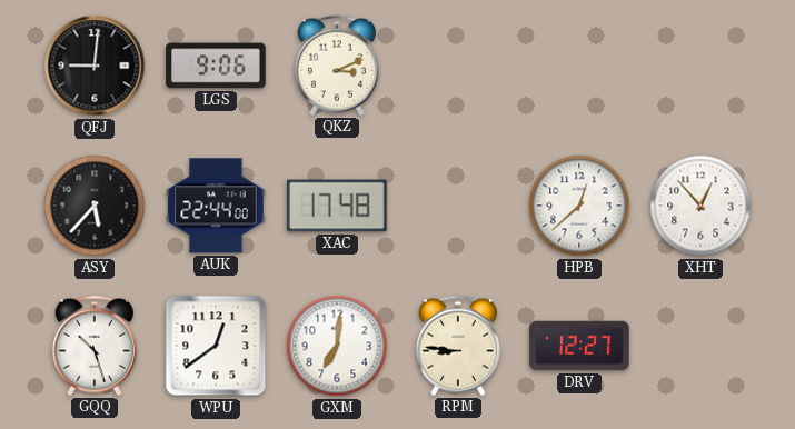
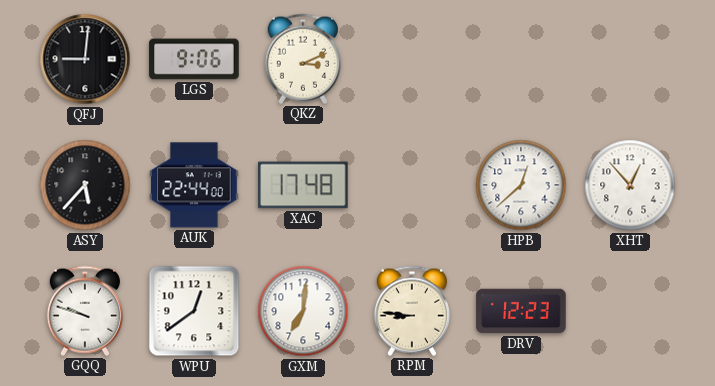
GQQ: 10:27 -> 9:48
DRV: 12:27 -> 12:23
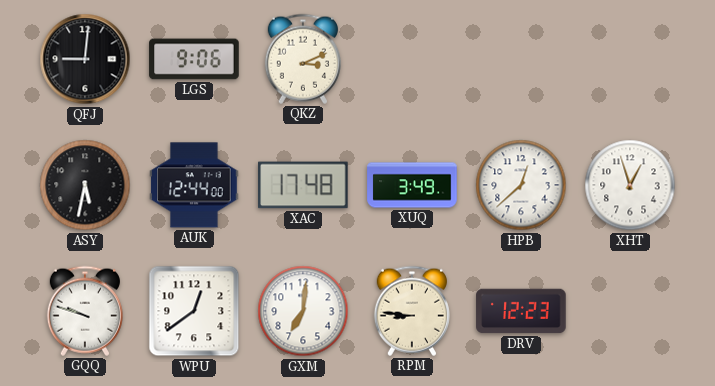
ASY: 5:37 -> 5:32
AUK: 22:44 -> 12:44
XUQ: none -> 3:49
XHT: 12:53 -> 12:57
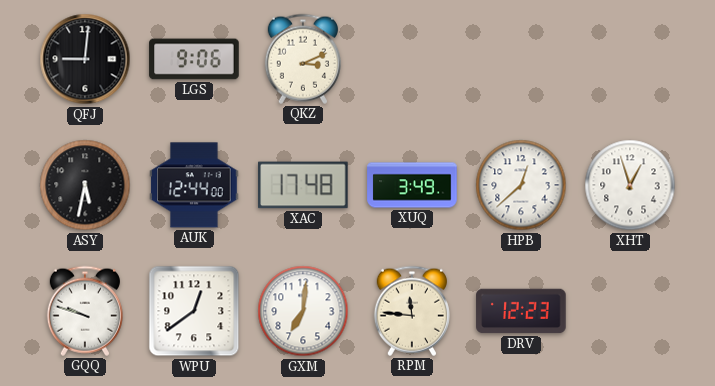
RPM: 8:46 -> 11:46
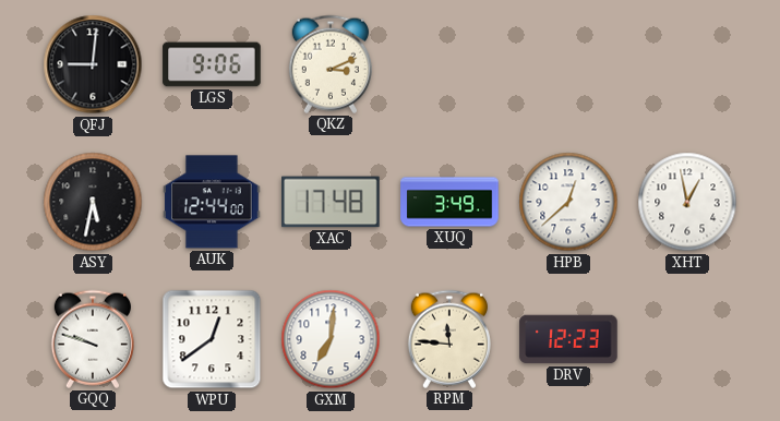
XHT: 12:57 -> 12:58
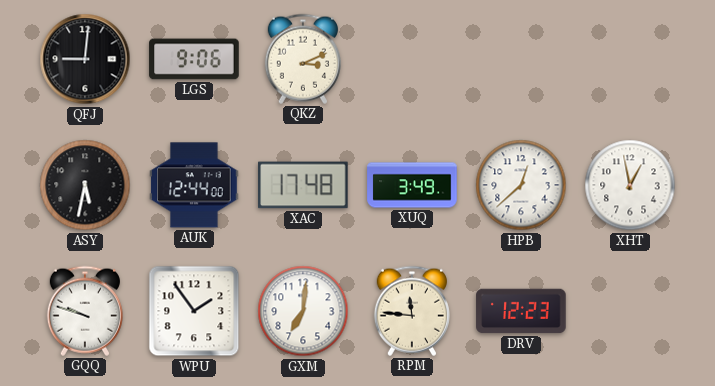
WPU: 12:39 -> 1:54
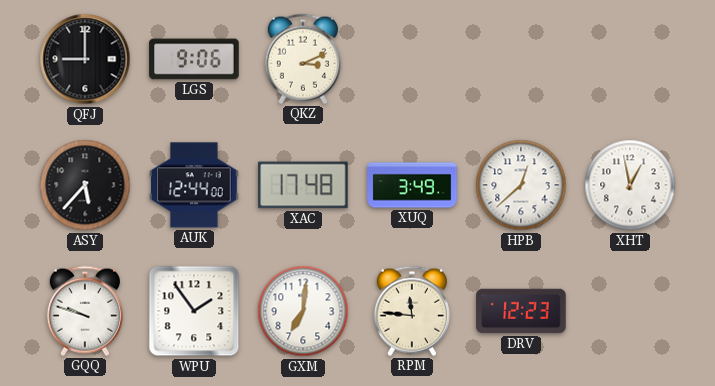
QFJ: 9:01 -> 9:00
ASY: 5:32 -> 5:37
